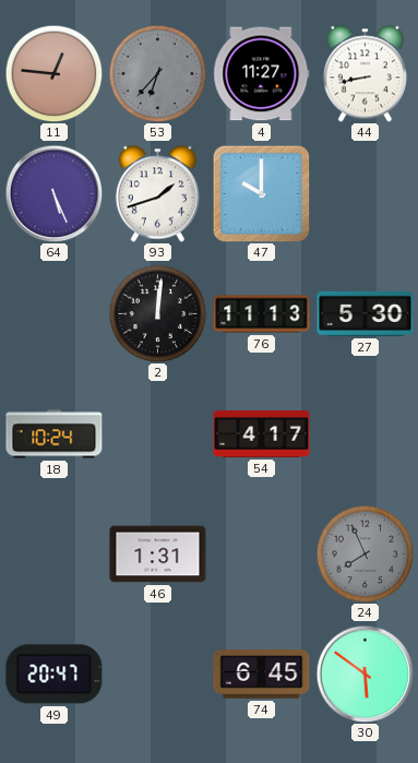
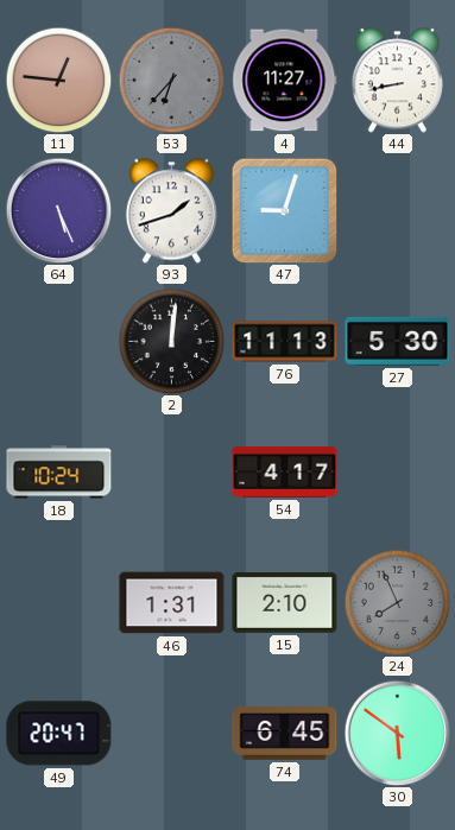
47: 10:00 -> 9:03
15: none -> 2:10
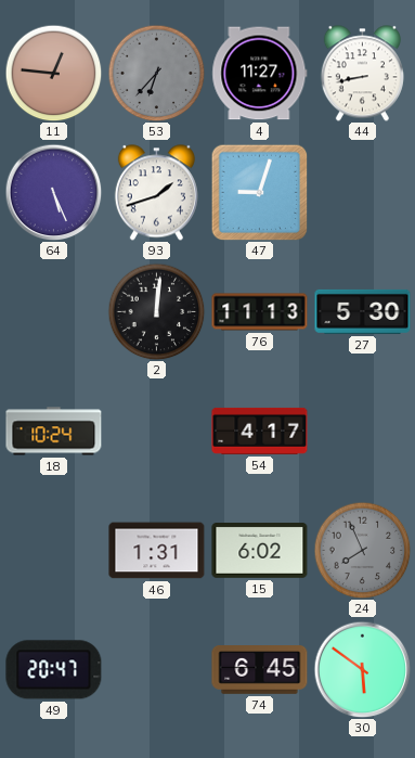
15: 2:10 -> 6:02
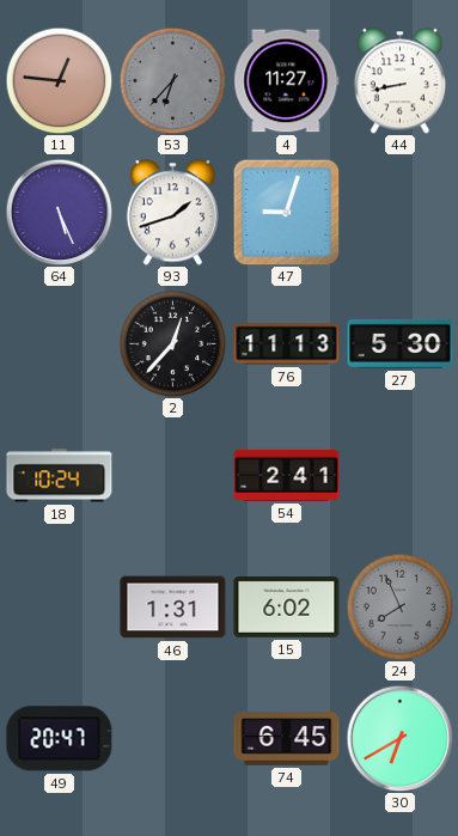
2: 12:01 -> 12:37
54: 4:17 -> 2:41
30: 5:51 -> 6:40
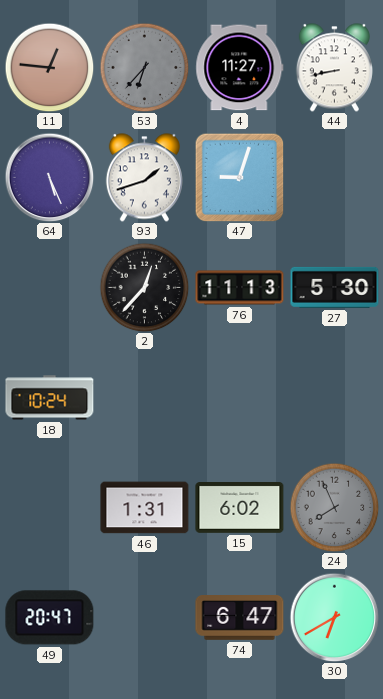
54: 2:41 -> none
74: 6:45 -> 6:47
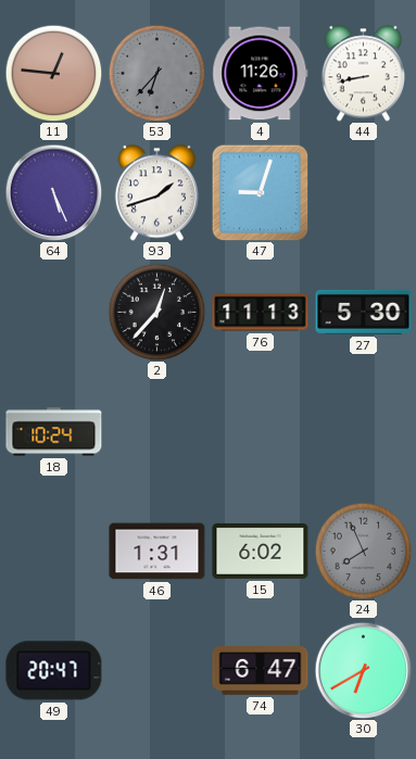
4: 11:27 -> 11:26
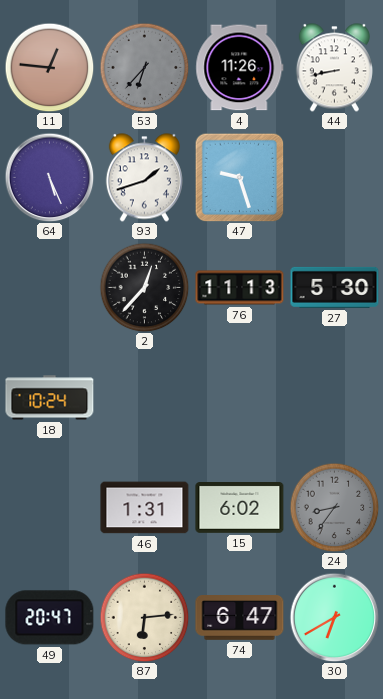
47: 9:03 -> 9:27
24: 7:56 -> 8:36
87: none -> 6:14
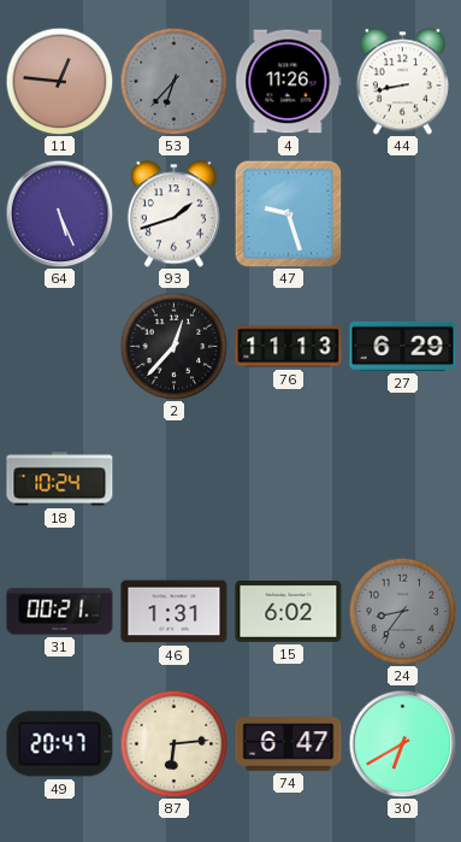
27: 5:30 -> 6:29
31: none -> 00:21
